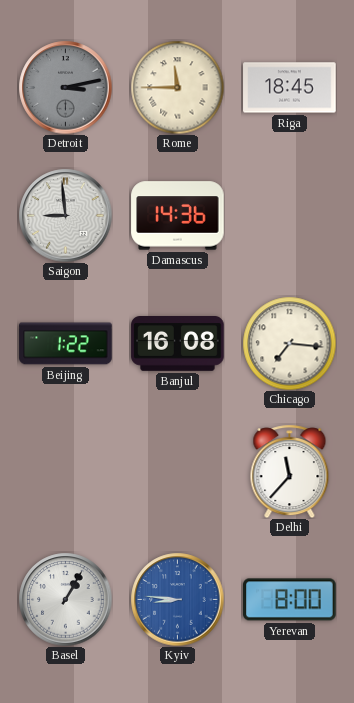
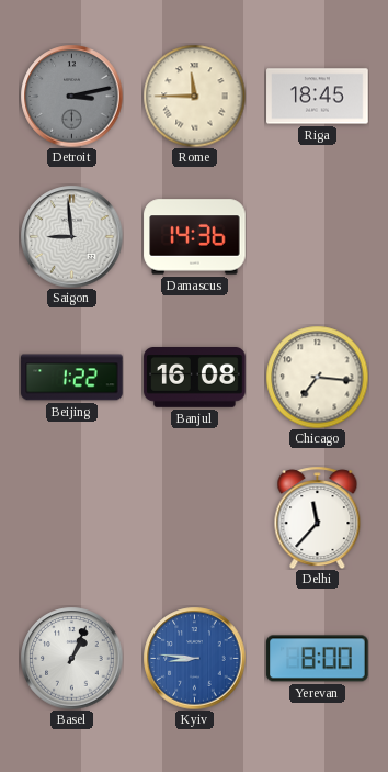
Basel: 1:05 -> 1:04
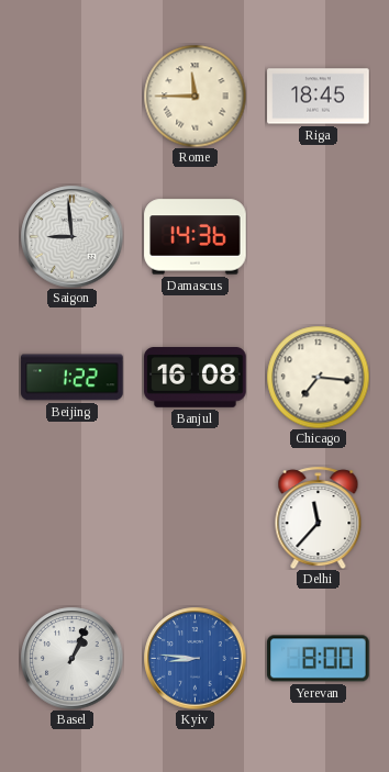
Detroit: 3:13 -> none
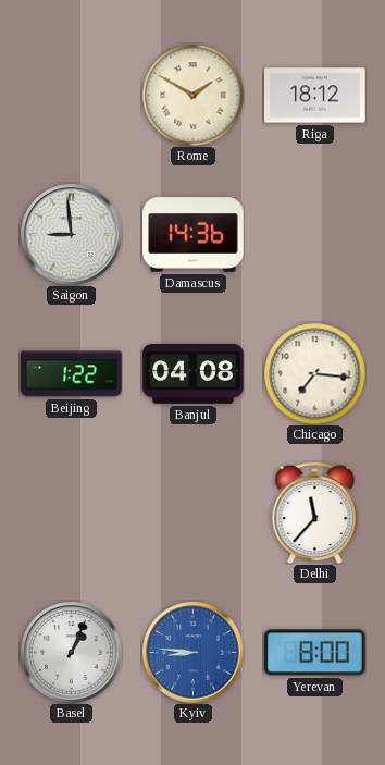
Rome: 11:45 -> 1:50
Riga: 18:45 -> 18:12
Banjul: 16:08 -> 04:08
